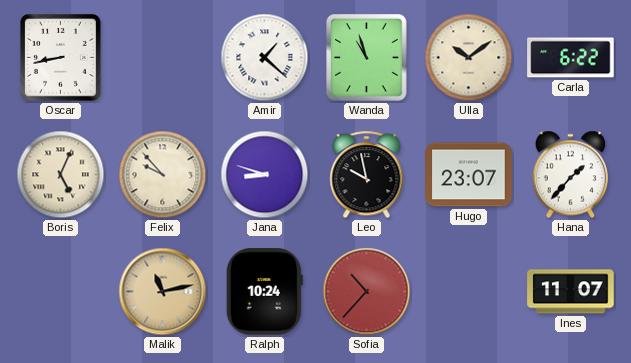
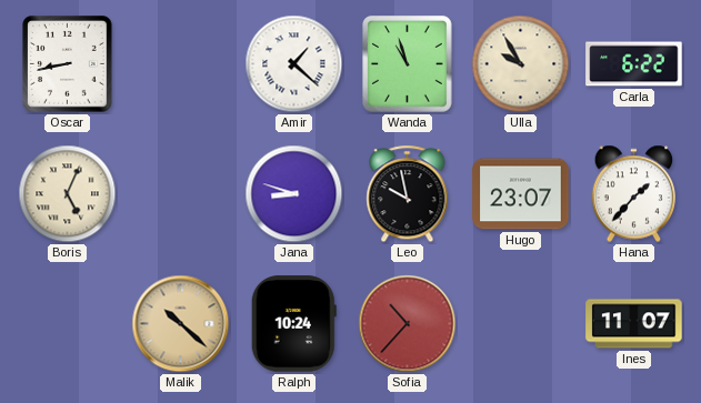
Ulla: 10:09 -> 9:55
Felix: 9:53 -> none
Malik: 11:13 -> 10:22
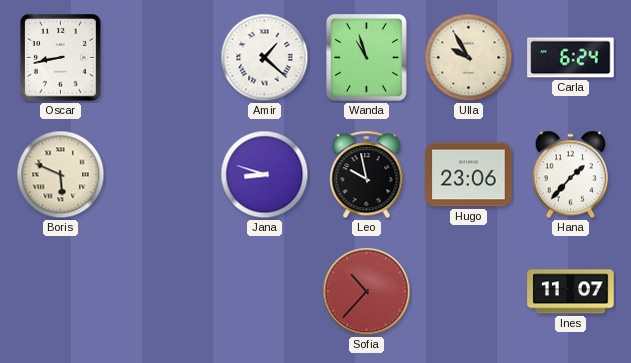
Carla: 6:22 -> 6:24
Boris: 5:04 -> 5:49
Hugo: 23:07 -> 23:06
Malik: 10:22 -> none
Ralph: 10:24 -> none
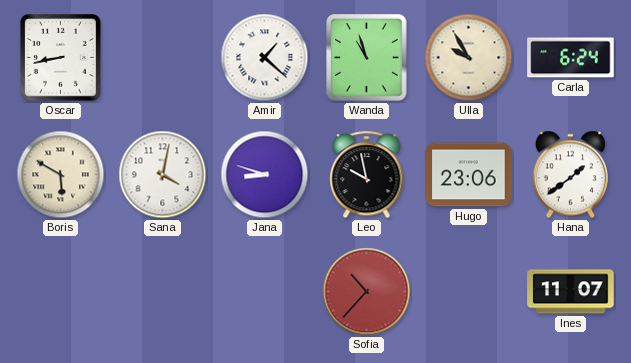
Boris: 5:49 -> 5:50
Sana: none -> 4:02
Hana: 1:37 -> 1:39
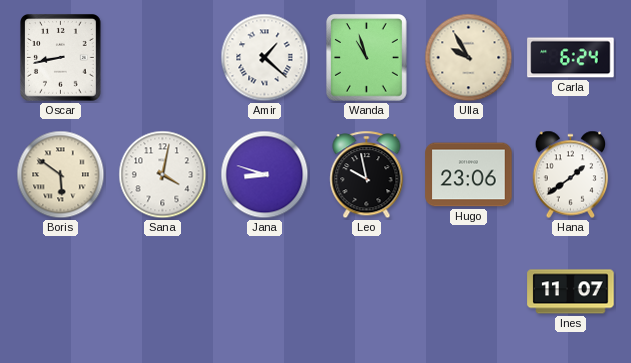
Boris: 5:50 -> 5:51
Sofia: 10:37 -> none
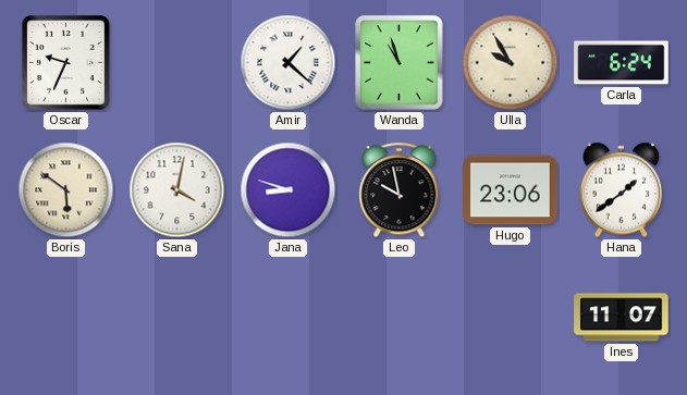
Oscar: 8:43 -> 9:34
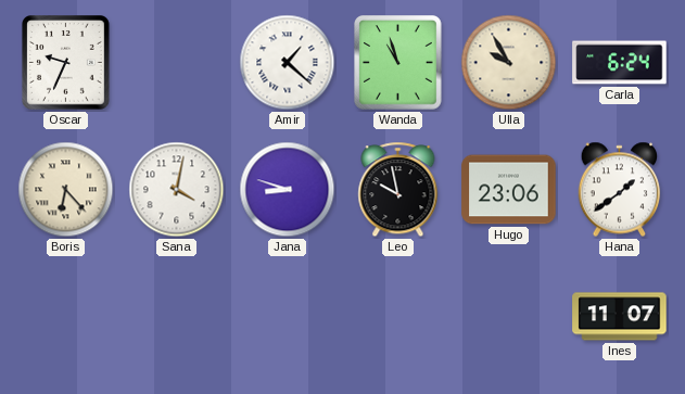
Boris: 5:51 -> 6:23
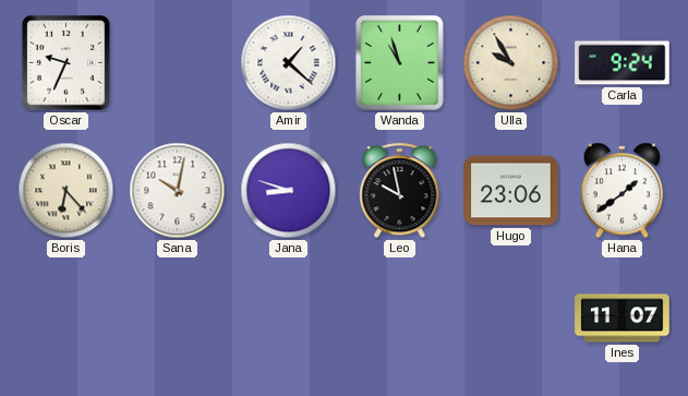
Carla: 6:24 -> 9:24
Sana: 4:02 -> 10:02
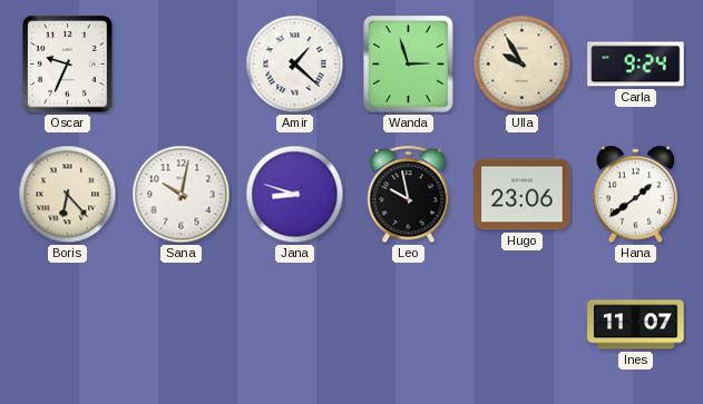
Wanda: 10:57 -> 2:57
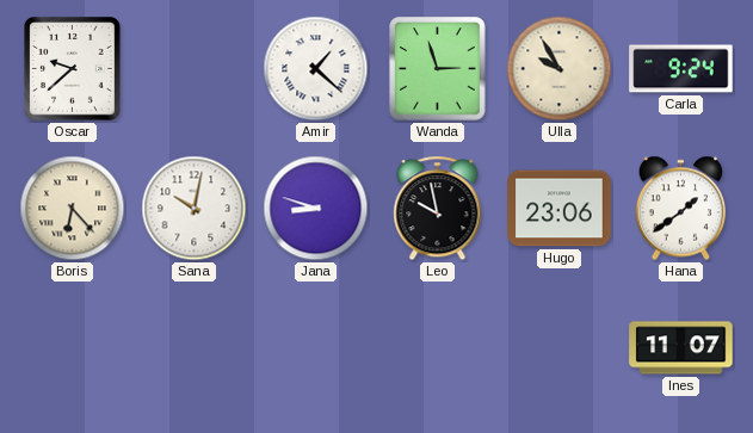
Oscar: 9:34 -> 9:38
